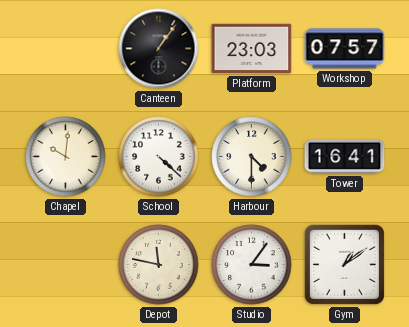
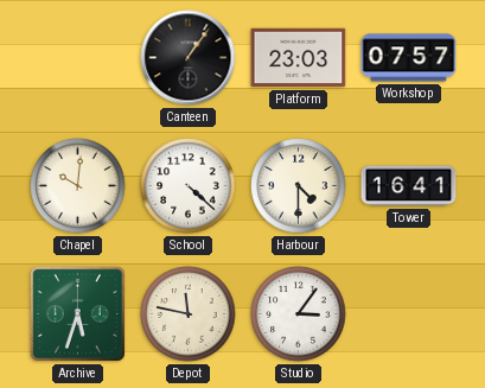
Archive: none -> 5:33
Gym: 1:09 -> none
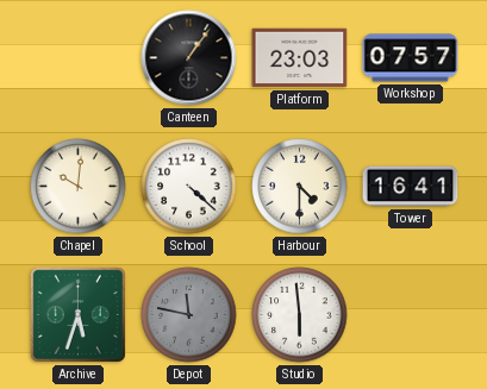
Depot dial: cream -> grey
Studio: 3:06 -> 5:59
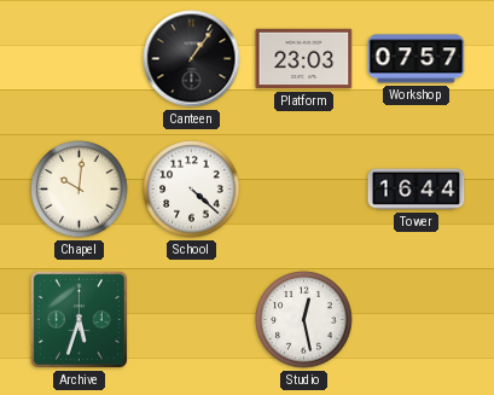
Harbour: 4:30 -> none
Tower: 16:41 -> 16:44
Depot: 11:47 -> none
Studio: 5:59 -> 12:28
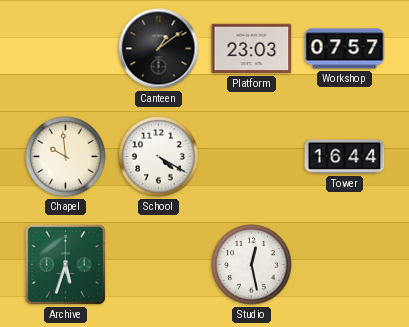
Canteen: 1:06 -> 1:09
Chapel: 10:01 -> 9:59
School: 4:22 -> 4:20
